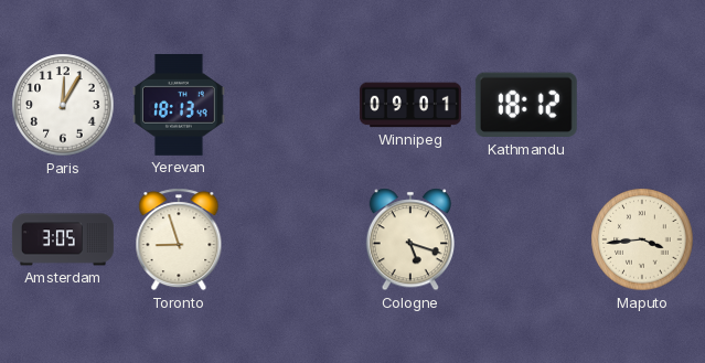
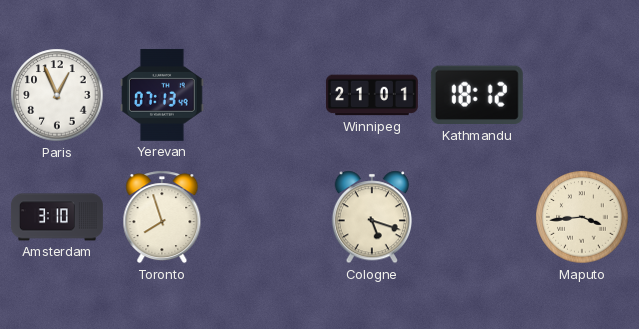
Paris: 12:05 -> 12:56
Yerevan: 18:13 -> 07:13
Winnipeg: 09:01 -> 21:01
Amsterdam: 3:05 -> 3:10
Toronto: 8:57 -> 7:57
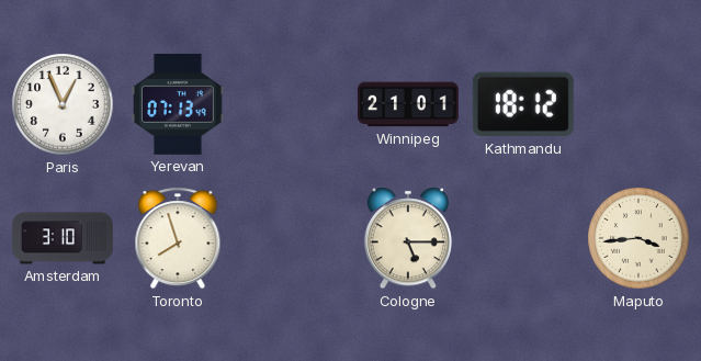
Cologne: 5:18 -> 5:15
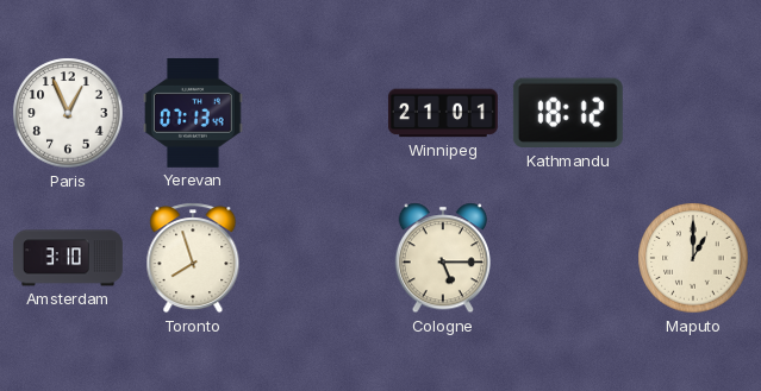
Maputo: 3:44 -> 1:00
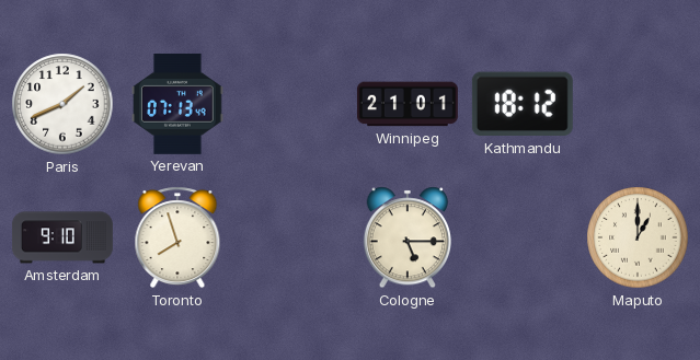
Paris: 12:56 -> 1:41
Amsterdam: 3:10 -> 9:10
